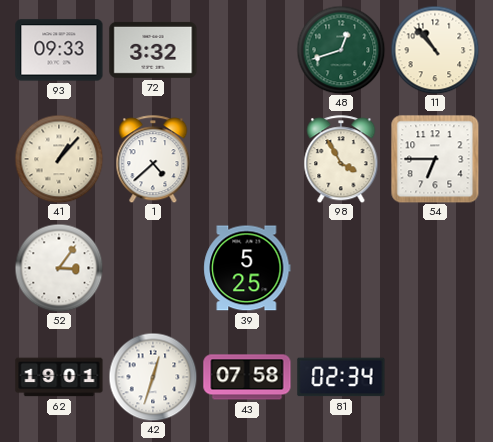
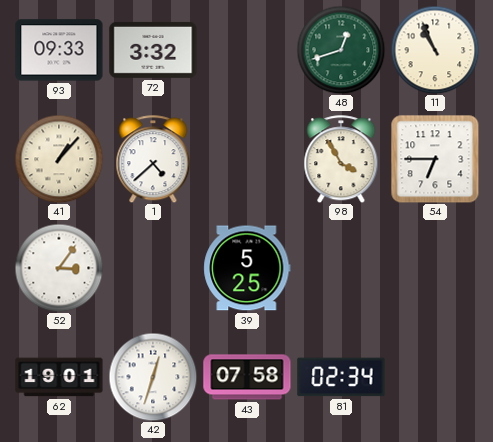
11: 10:53 -> 10:56
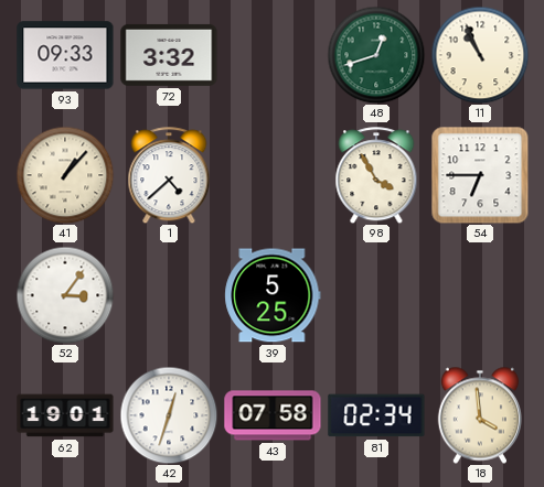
18: none -> 3:59
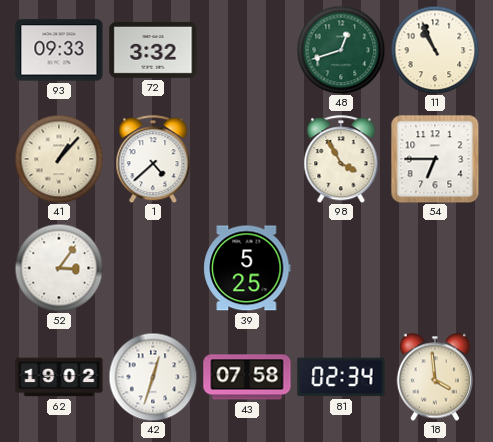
62: 19:01 -> 19:02
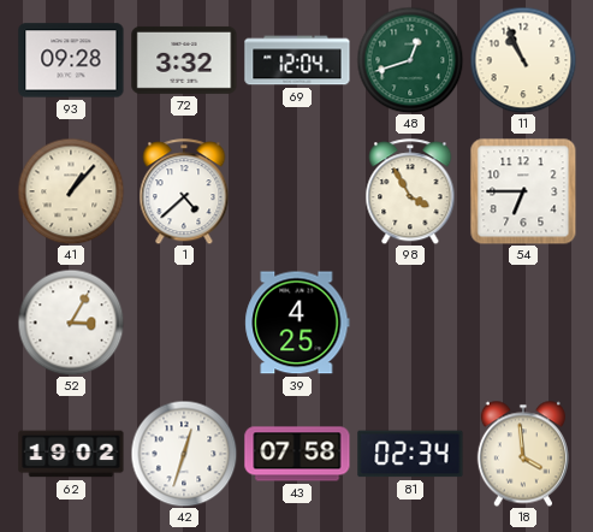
93: 09:33 -> 09:28
69: none -> 12:04
52: 3:06 -> 3:05
39: 5:25 -> 4:25
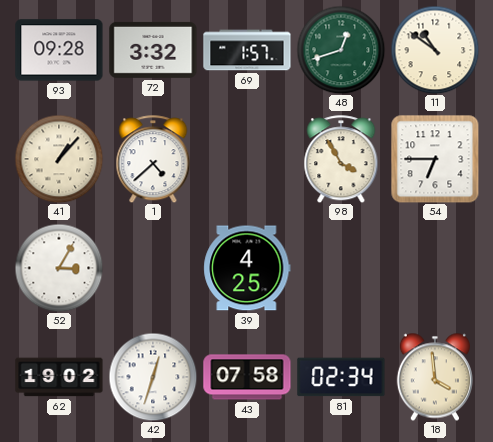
69: 12:04 -> 1:57
11: 10:56 -> 10:51
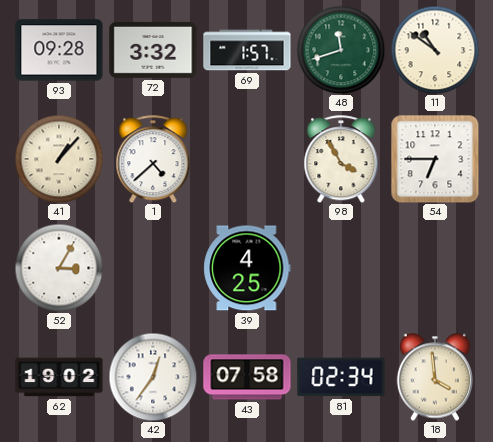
48: 12:42 -> 11:42
42: 12:33 -> 12:36
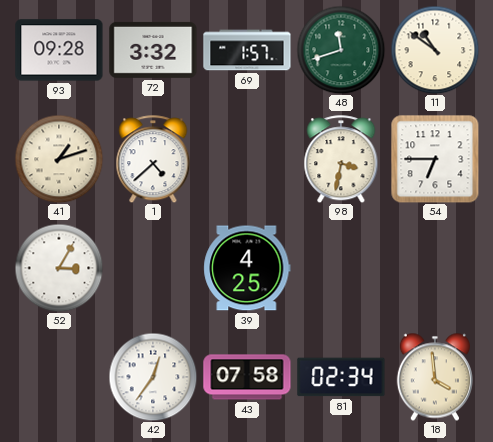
41: 1:07 -> 1:12
98: 3:55 -> 3:32
62: 19:02 -> none
